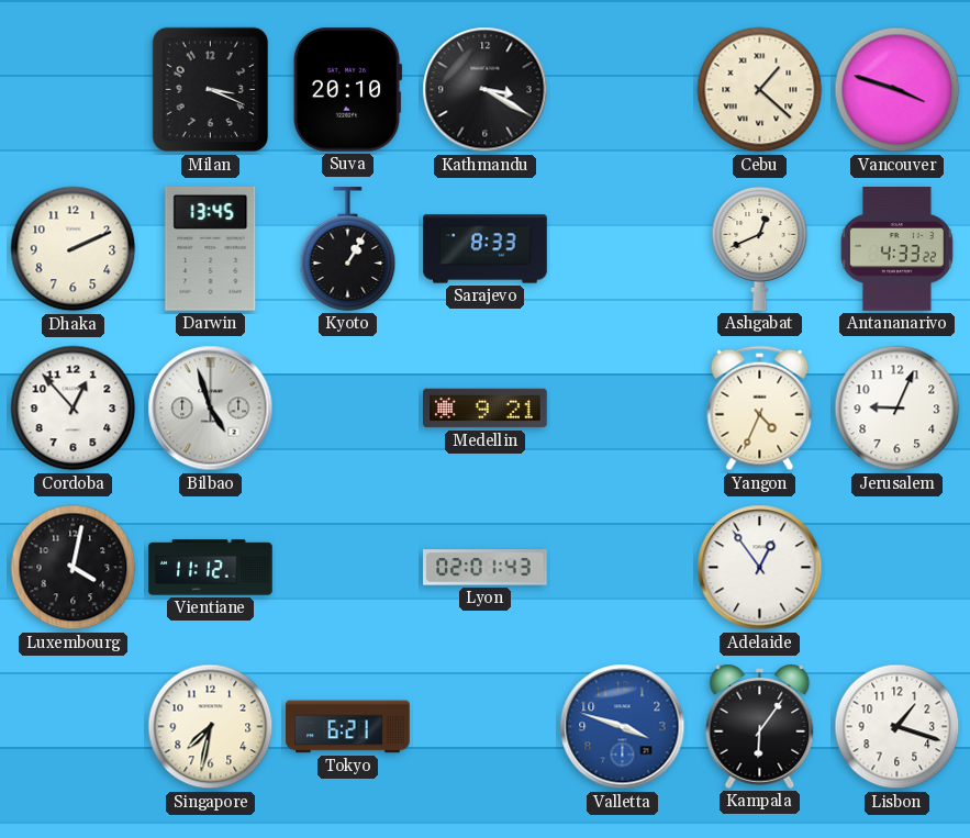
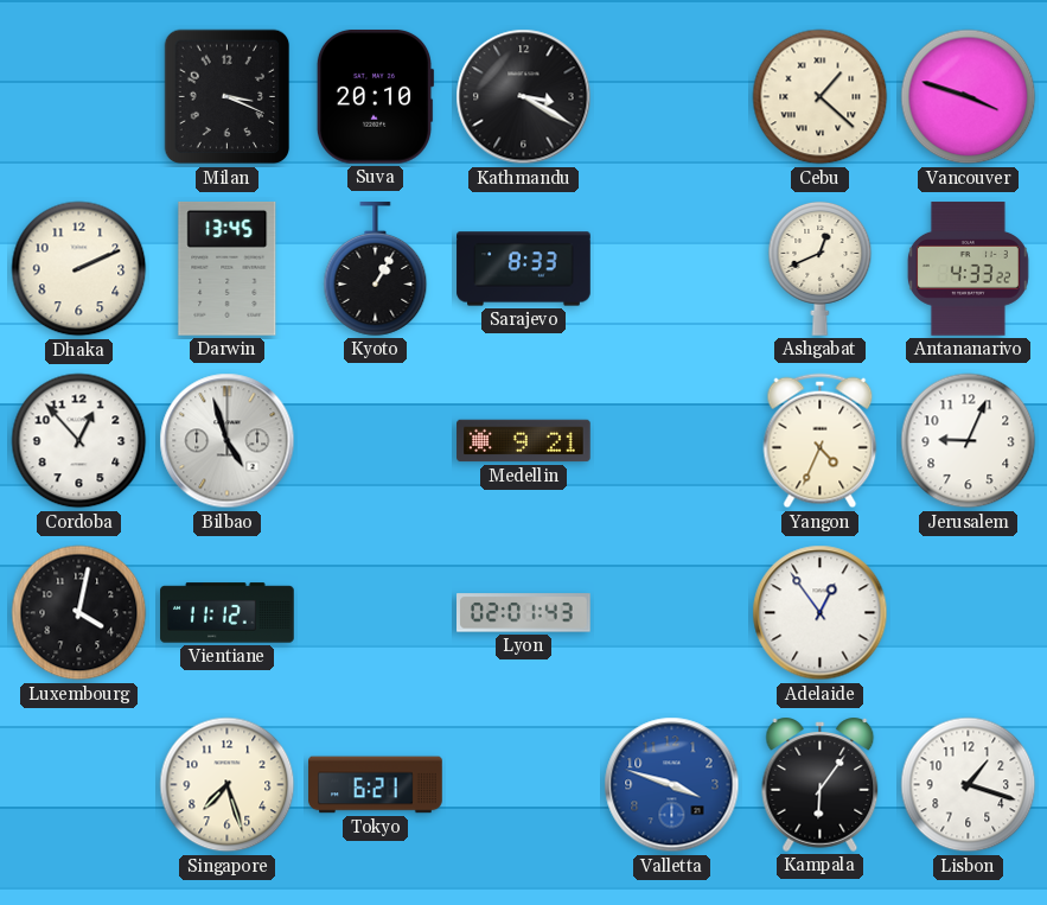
Singapore: 7:32 -> 7:27
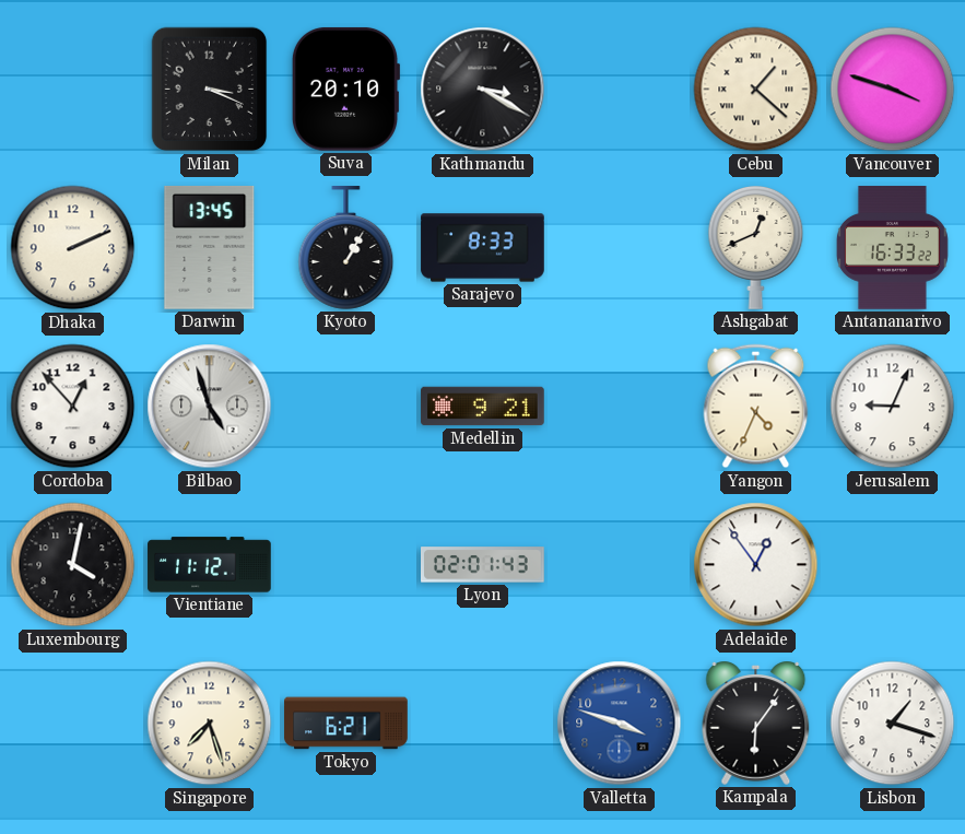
Antananarivo: 4:33 -> 16:33
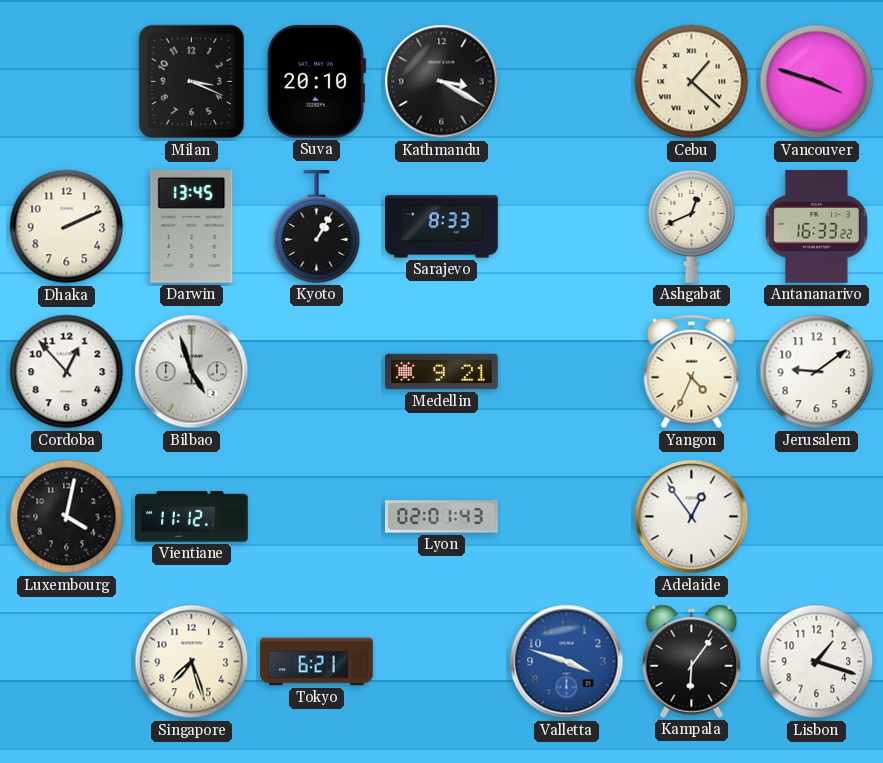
Jerusalem: 9:04 -> 9:09
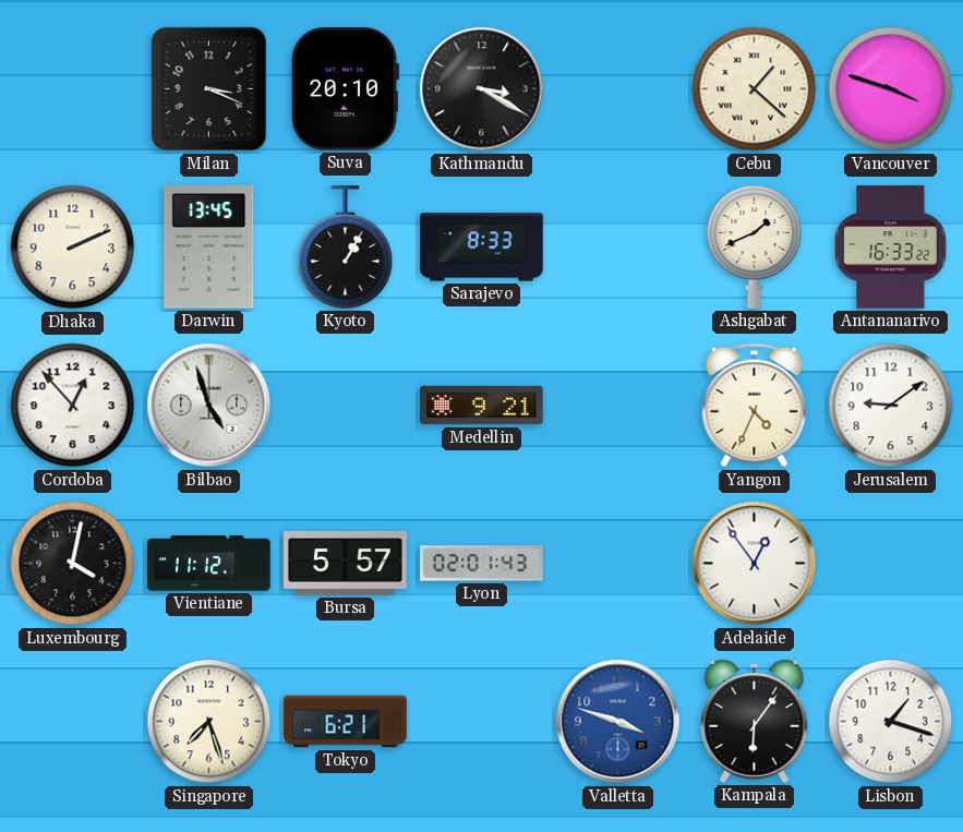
Ashgabat: 12:41 -> 1:41
Bursa: none -> 5:57
